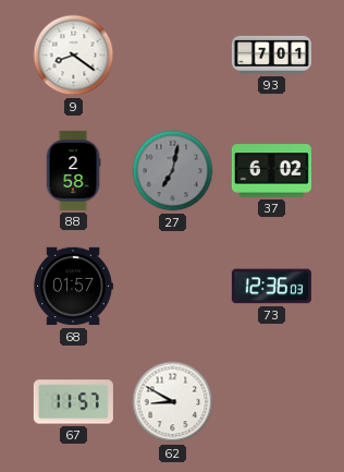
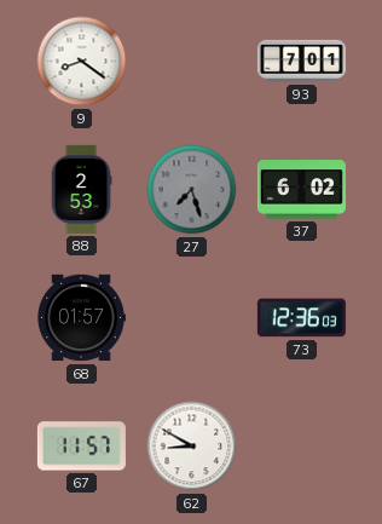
88: 2:58 -> 2:53
27: 7:02 -> 7:27
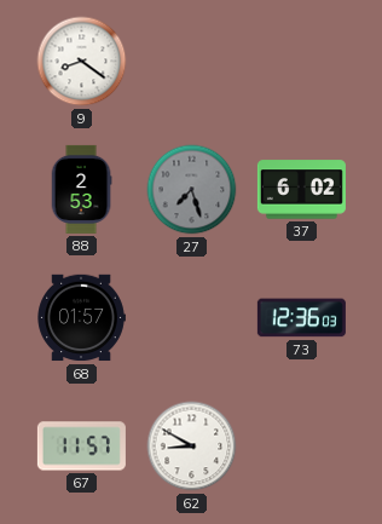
93: 7:01 -> none
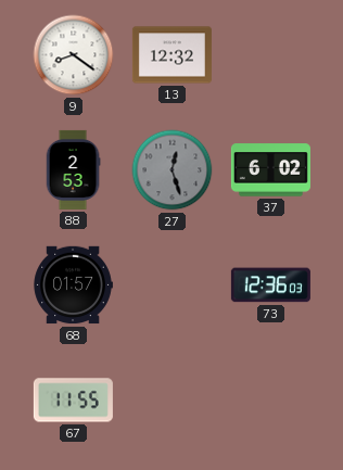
13: none -> 12:32
27: 7:27 -> 12:27
67: 11:57 -> 11:55
62: 8:50 -> none
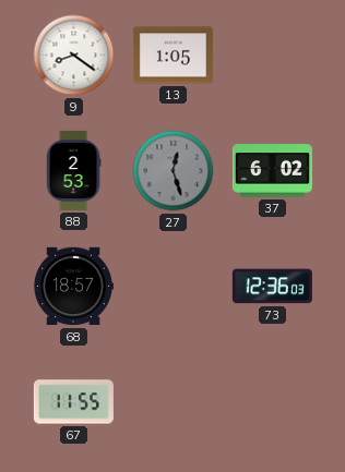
13: 12:32 -> 1:05
68: 01:57 -> 18:57
